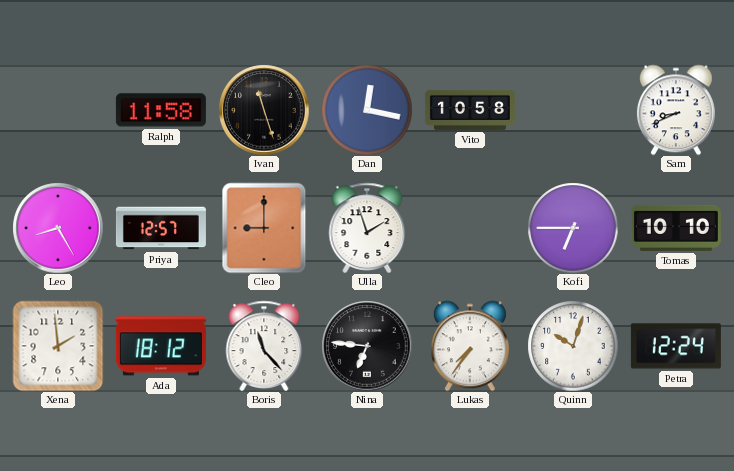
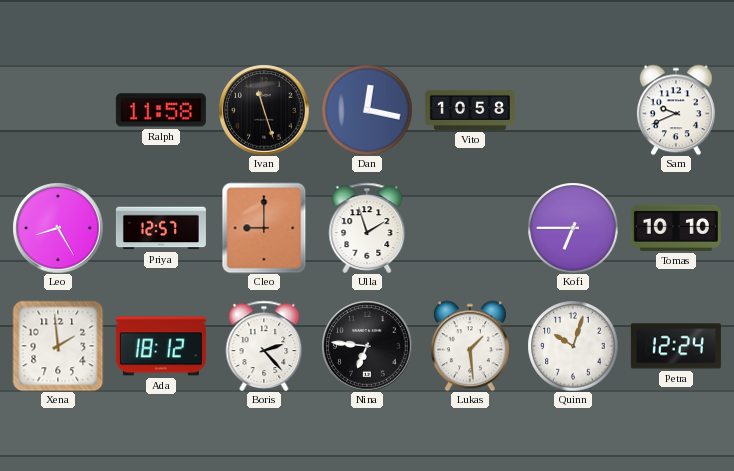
Sam: 8:41 -> 9:41
Boris: 11:23 -> 2:23
Lukas: 7:36 -> 1:29
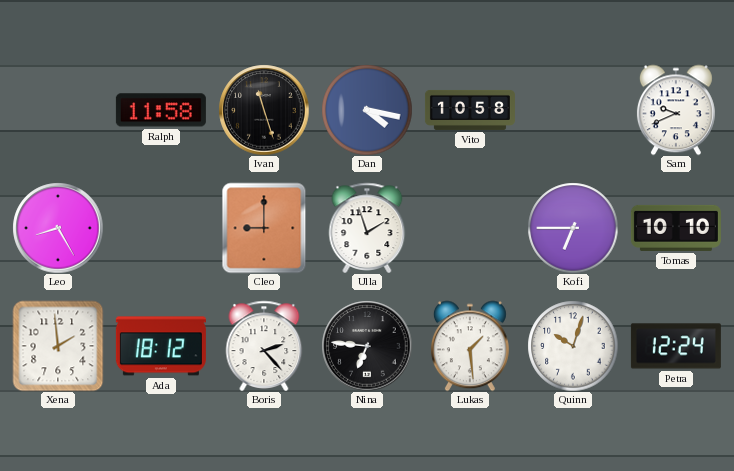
Dan: 12:17 -> 4:17
Priya: 12:57 -> none
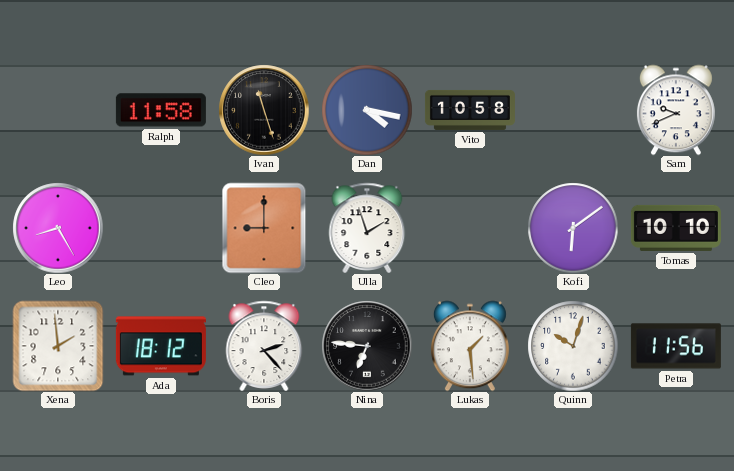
Kofi: 6:45 -> 6:09
Petra: 12:24 -> 11:56
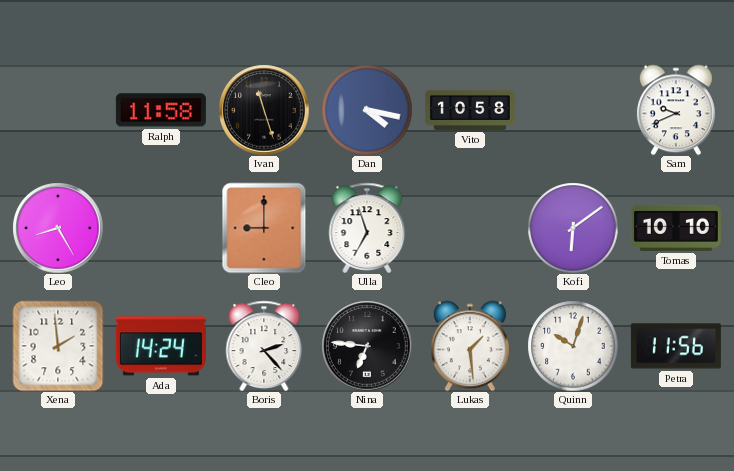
Ulla: 1:57 -> 6:57
Ada: 18:12 -> 14:24
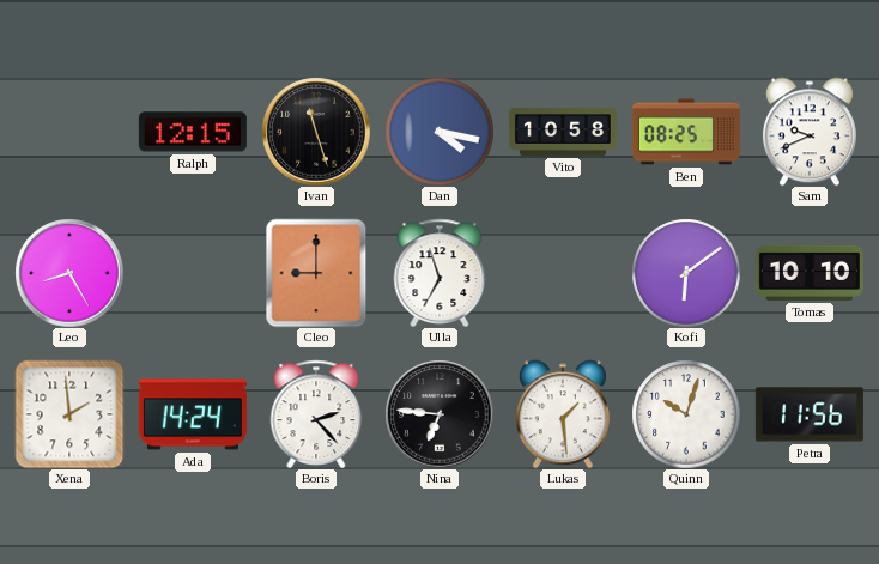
Ralph: 11:58 -> 12:15
Ben: none -> 08:25
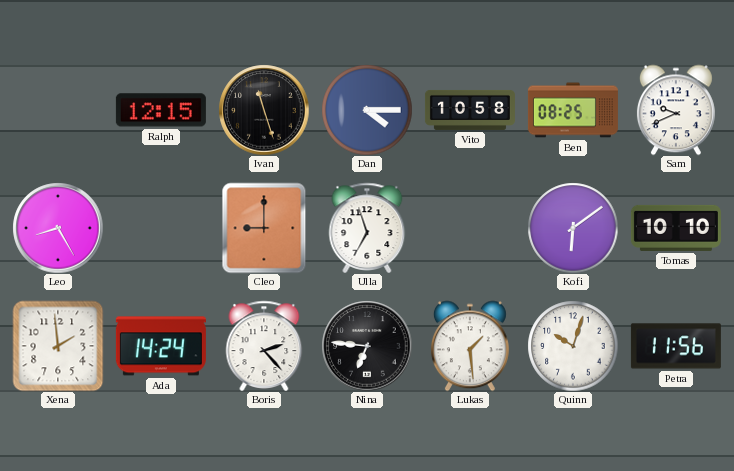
Dan: 4:17 -> 4:15
